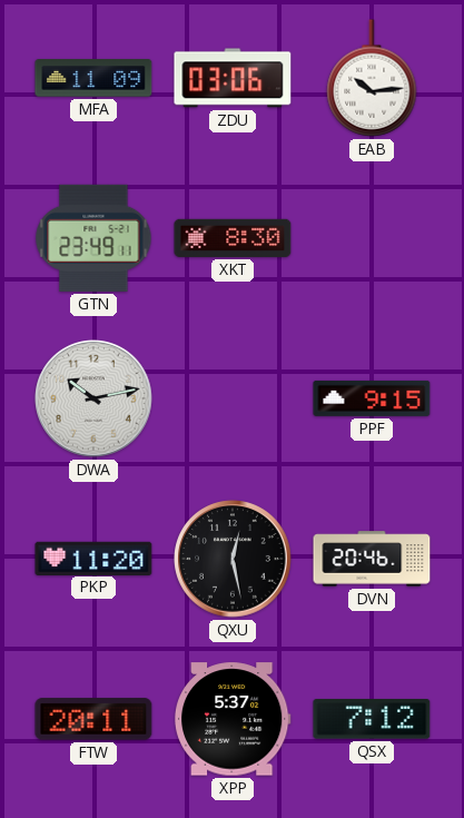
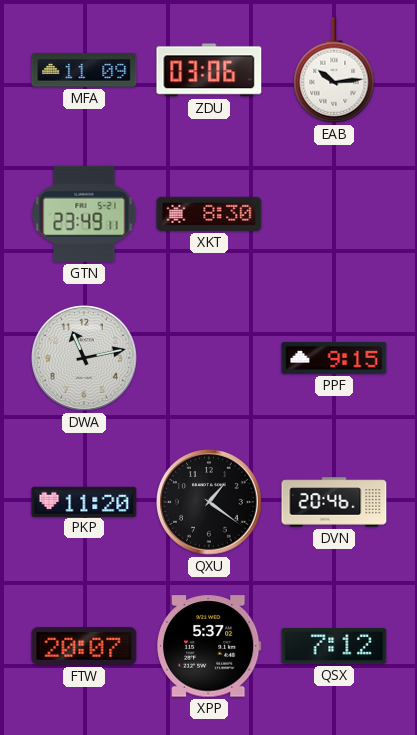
DWA: 10:13 -> 11:13
QXU: 12:28 -> 1:21
FTW: 20:11 -> 20:07
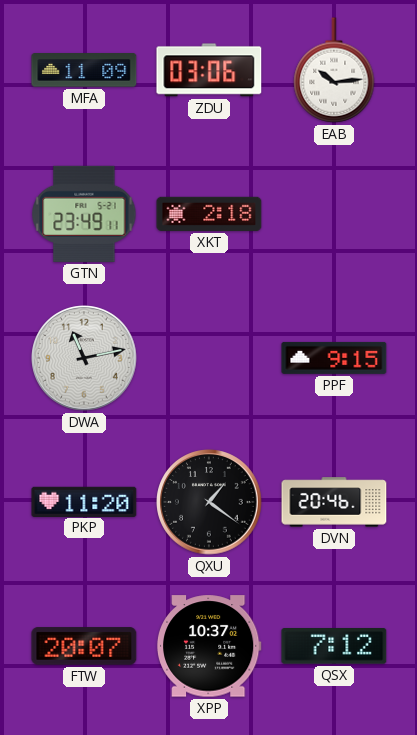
XKT: 8:30 -> 2:18
XPP: 5:37 -> 10:37
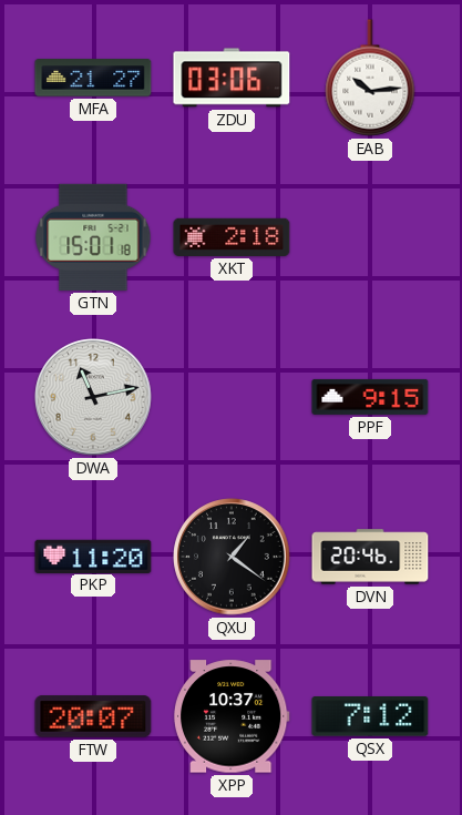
MFA: 11:09 -> 21:27
GTN: 23:49 -> 15:01
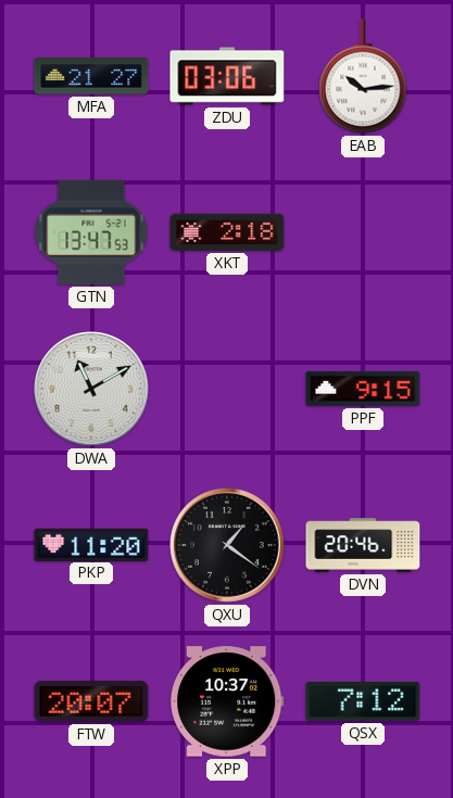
GTN: 15:01 -> 13:47
DWA: 11:13 -> 11:10
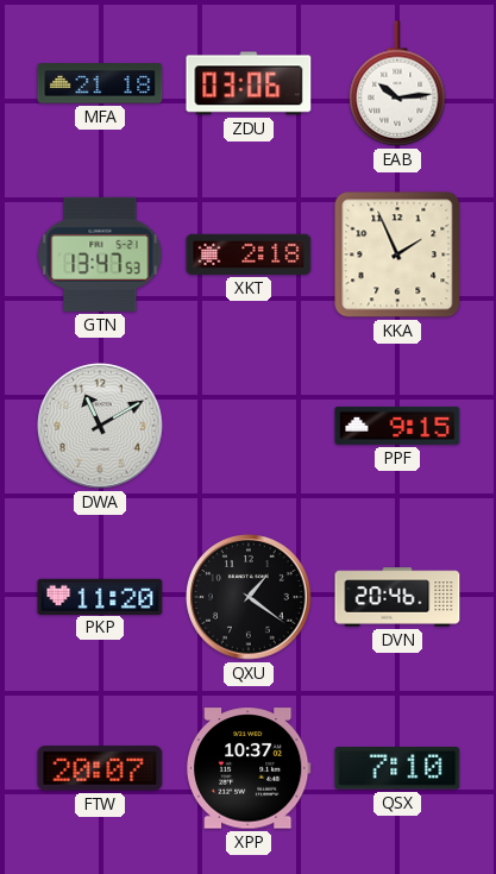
MFA: 21:27 -> 21:18
KKA: none -> 1:56
QSX: 7:12 -> 7:10
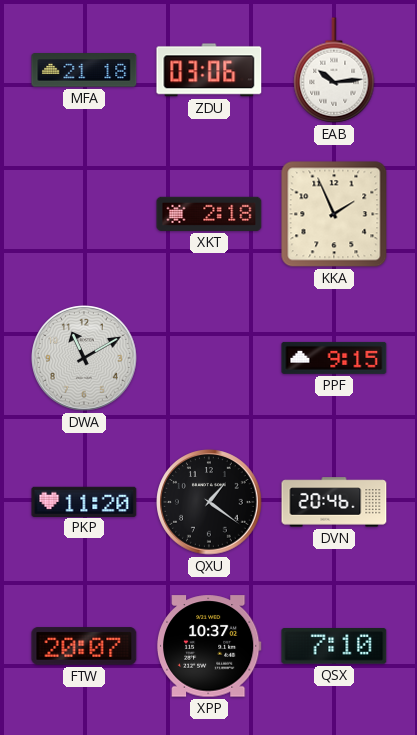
GTN: 13:47 -> none
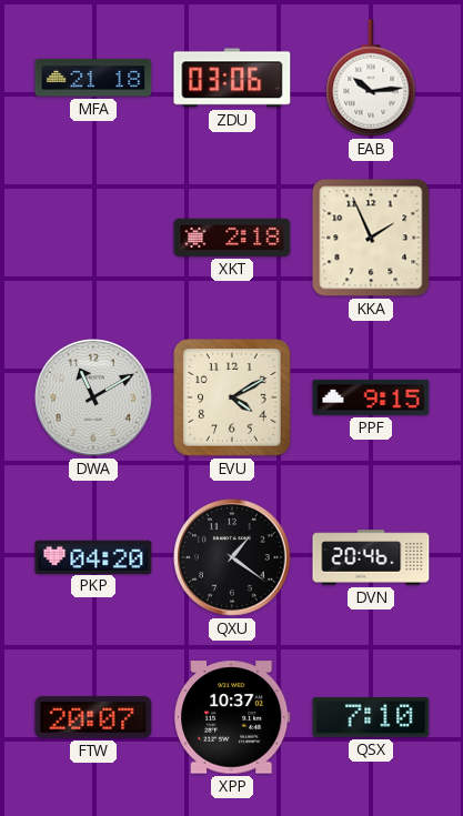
EVU: none -> 4:10
PKP: 11:20 -> 04:20
